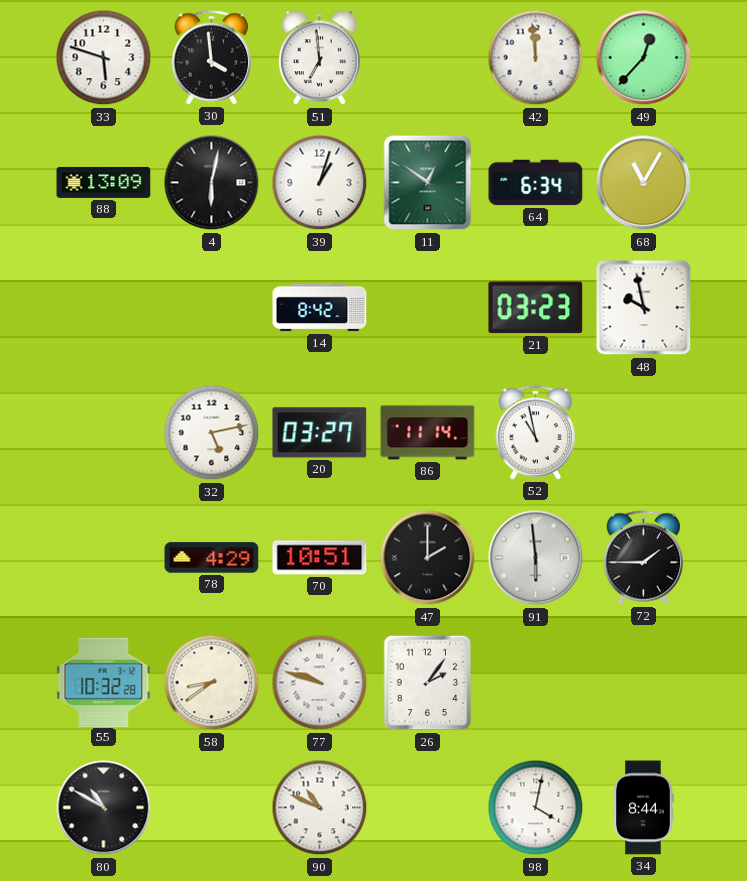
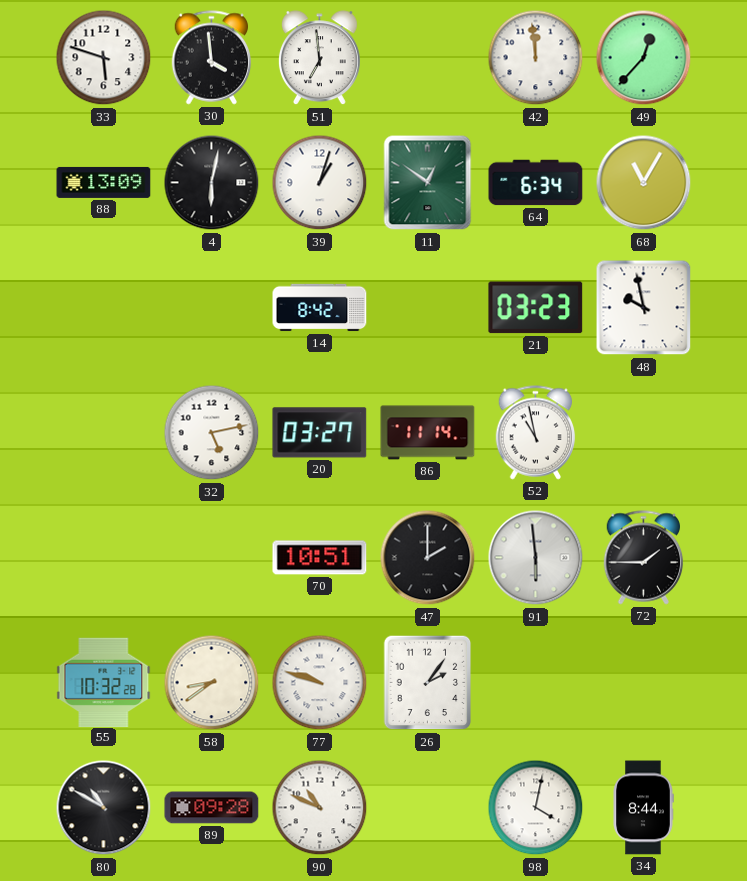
78: 4:29 -> none
89: none -> 09:28
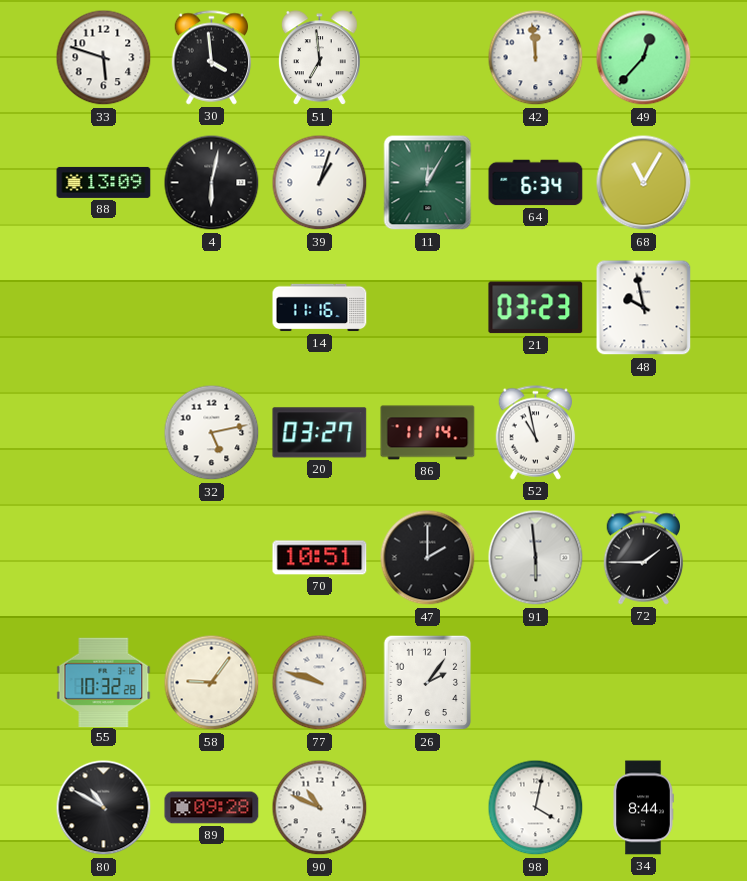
11: 12:51 -> 12:05
14: 8:42 -> 11:16
58: 8:39 -> 9:06
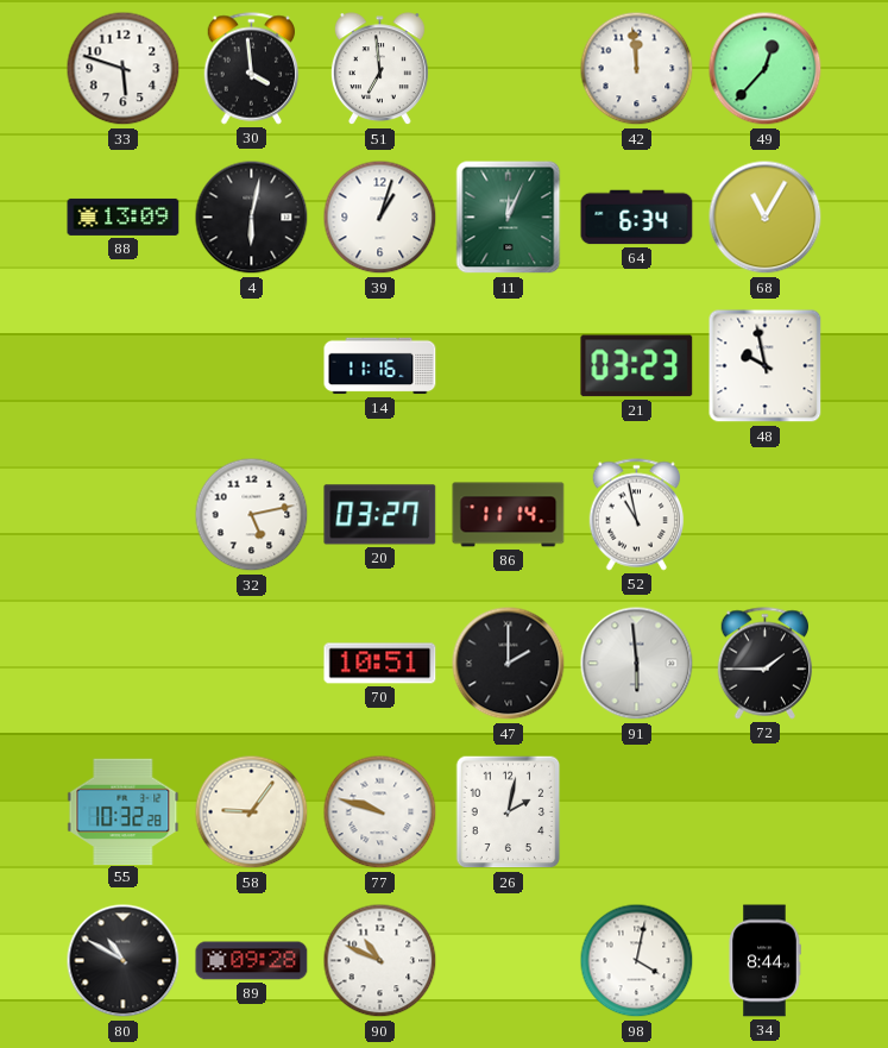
11: 12:05 -> 12:04
26: 2:06 -> 2:02
